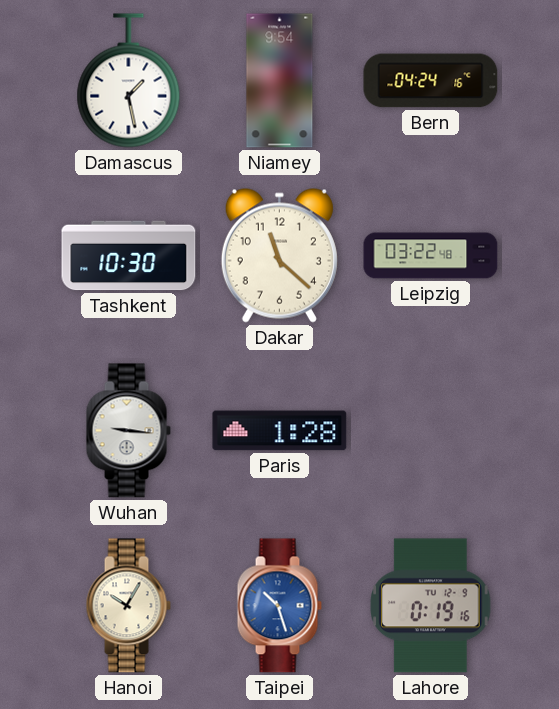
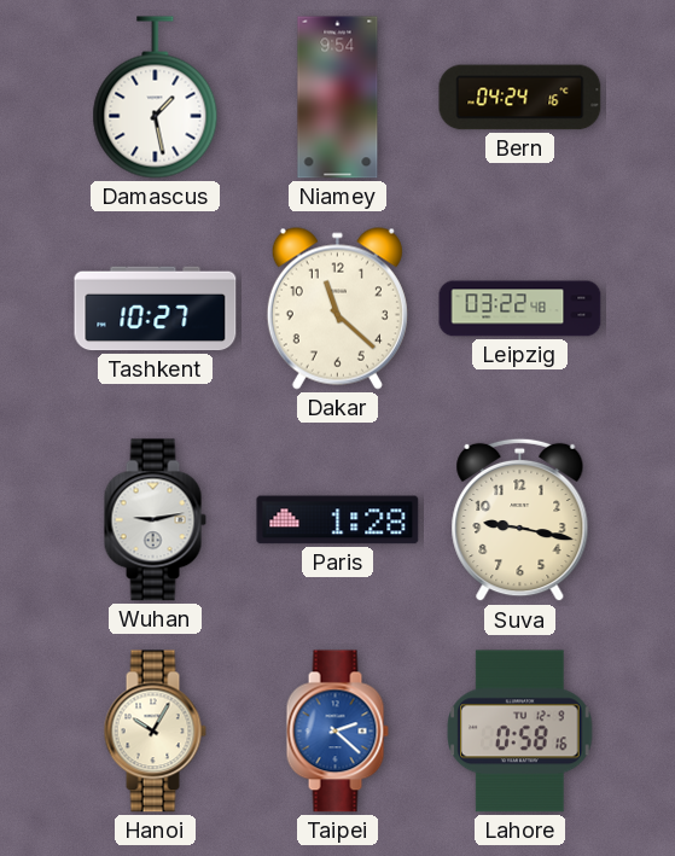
Tashkent: 10:30 -> 10:27
Wuhan: 9:16 -> 9:13
Suva: none -> 9:17
Taipei: 10:27 -> 2:22
Lahore: 0:19 -> 0:58
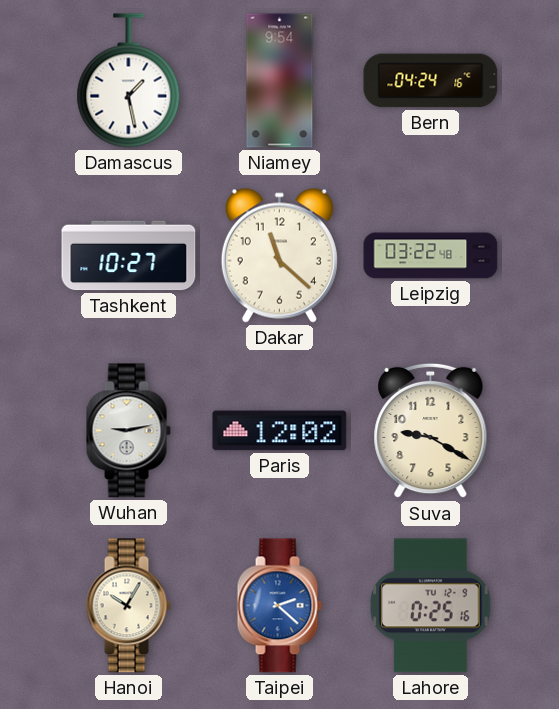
Paris: 1:28 -> 12:02
Suva: 9:17 -> 9:20
Lahore: 0:58 -> 0:25
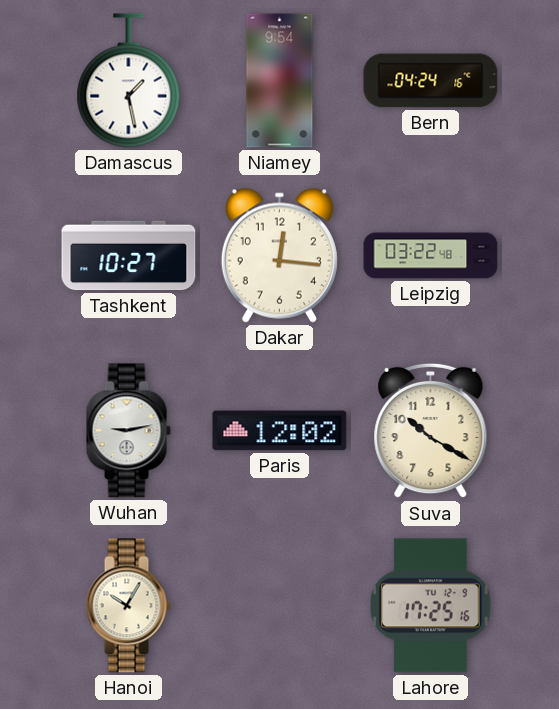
Dakar: 11:22 -> 12:16
Suva: 9:20 -> 10:20
Taipei: 2:22 -> none
Lahore: 0:25 -> 17:25
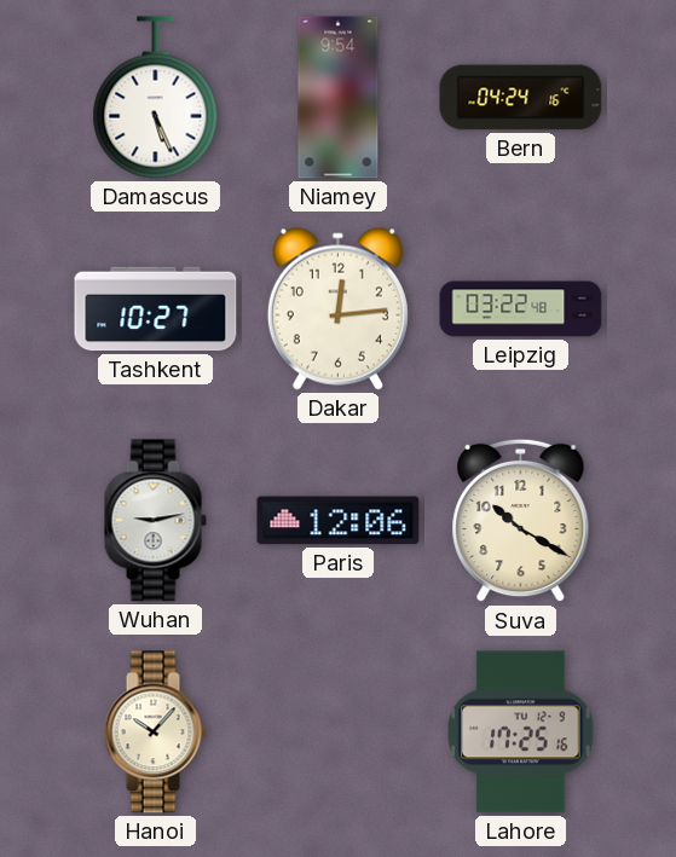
Damascus: 1:28 -> 5:26
Dakar: 12:16 -> 12:14
Paris: 12:02 -> 12:06
Hanoi: 10:05 -> 10:07
